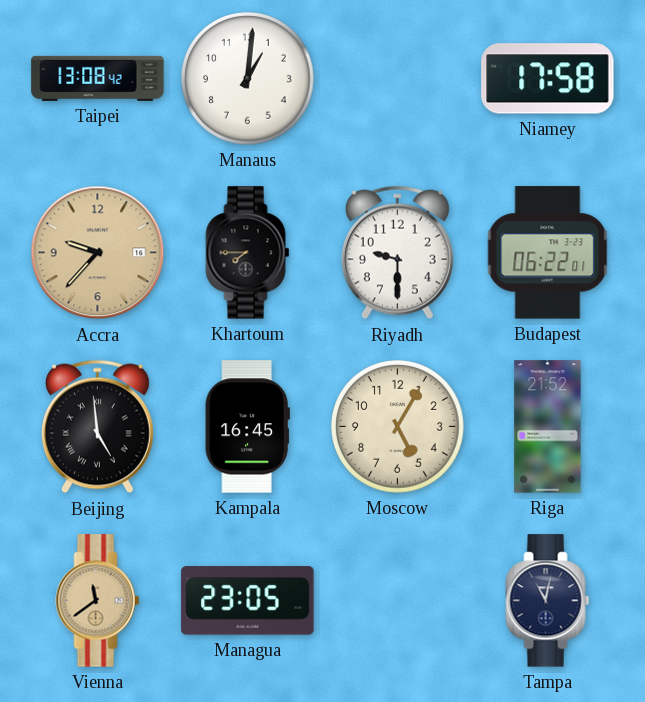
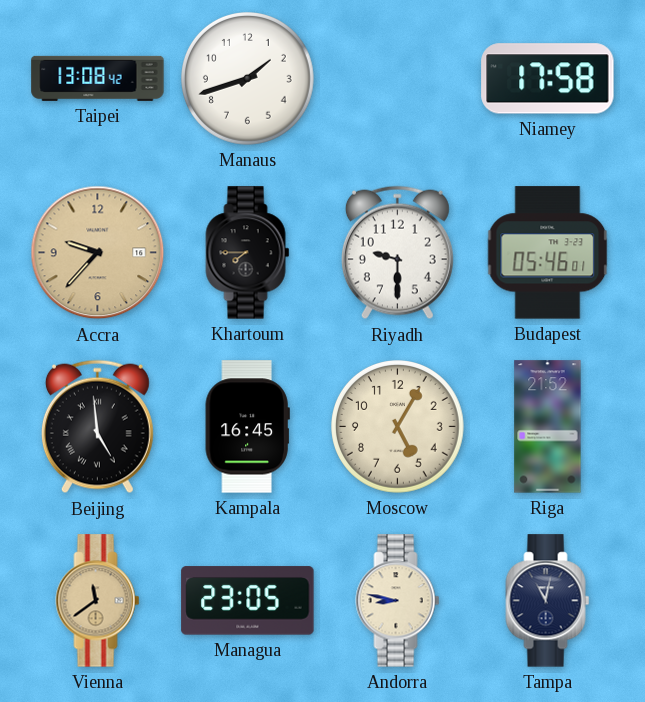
Manaus: 1:01 -> 1:42
Budapest: 06:22 -> 05:46
Andorra: none -> 8:47
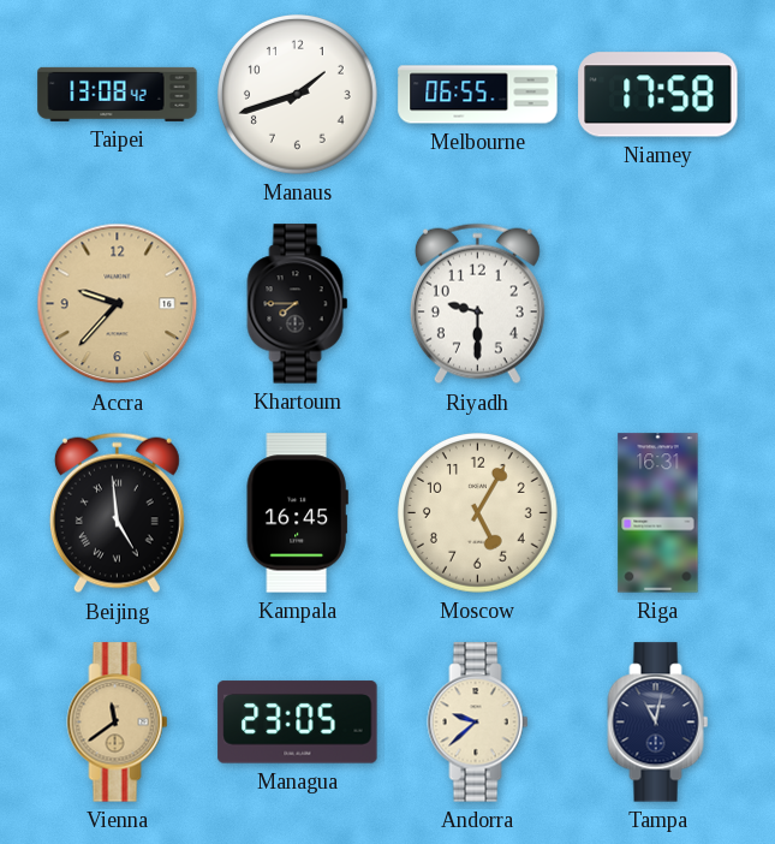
Melbourne: none -> 06:55
Budapest: 05:46 -> none
Riga: 21:52 -> 16:31
Andorra: 8:47 -> 9:38
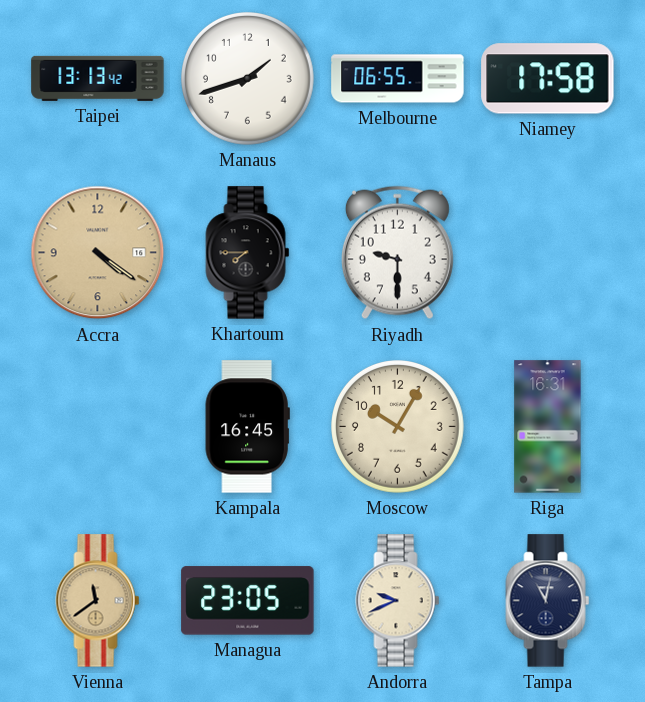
Taipei: 13:08 -> 13:13
Accra: 9:37 -> 4:21
Beijing: 4:59 -> none
Moscow: 5:05 -> 10:05
Andorra: 9:38 -> 9:41
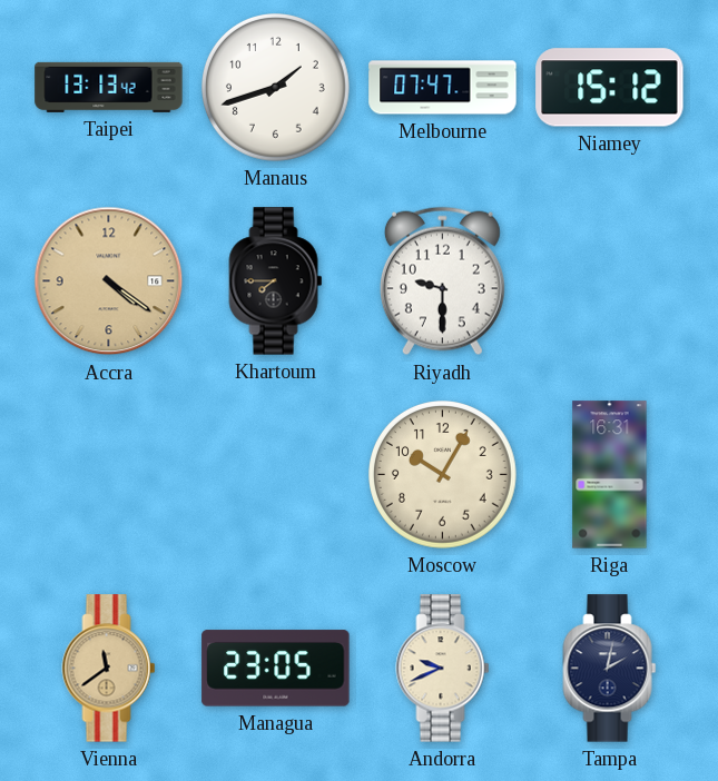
Melbourne: 06:55 -> 07:47
Niamey: 17:58 -> 15:12
Kampala: 16:45 -> none
Tampa: 11:02 -> 2:02
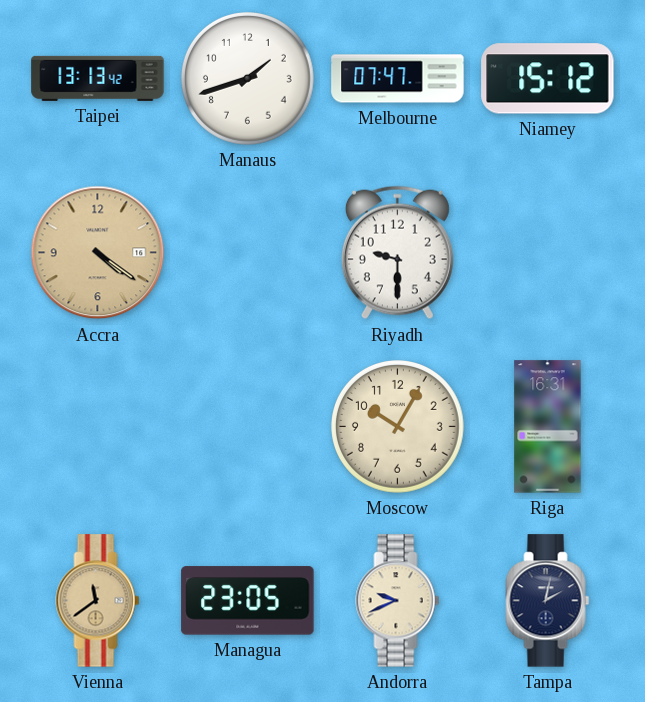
Khartoum: 7:45 -> none
